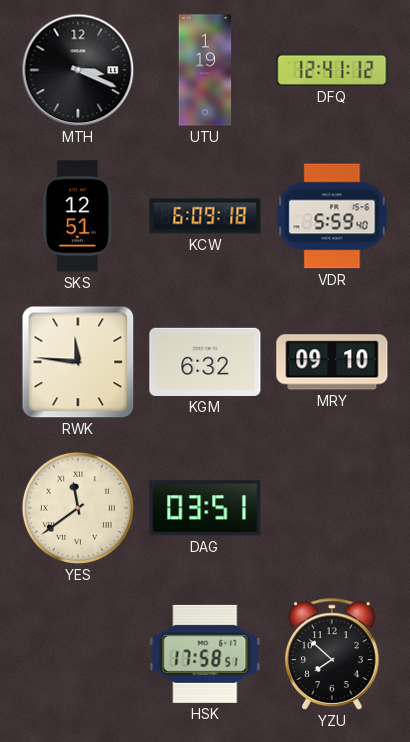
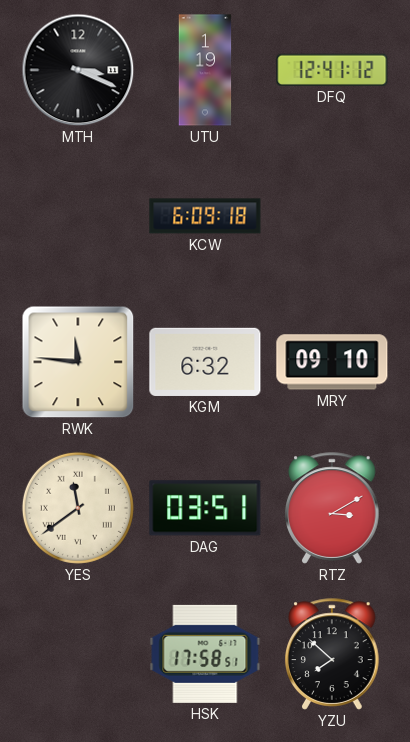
SKS: 12:51 -> none
VDR: 5:59 -> none
RTZ: none -> 3:10
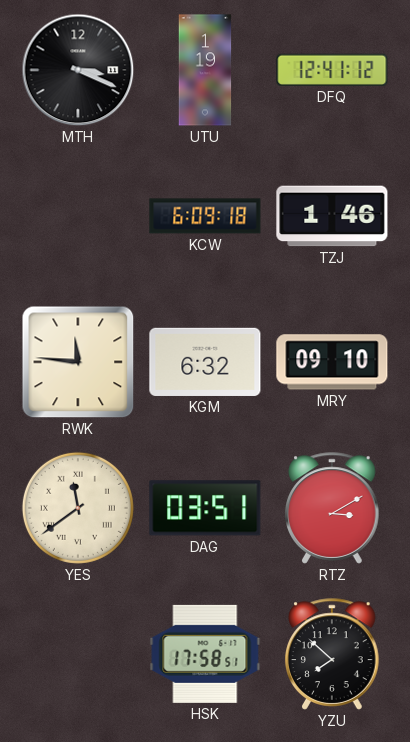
TZJ: none -> 1:46
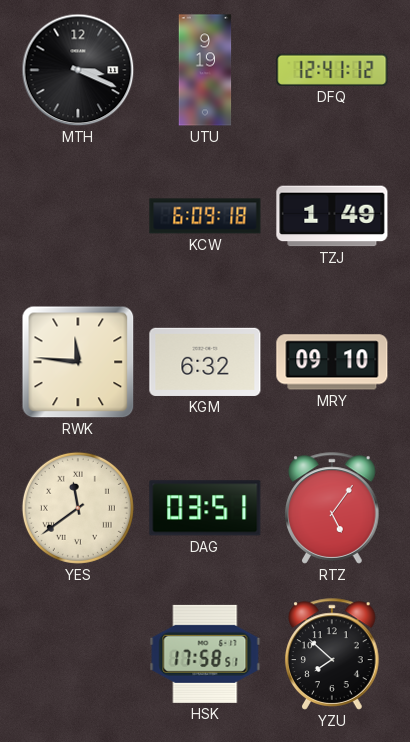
UTU: 1:19 -> 9:19
TZJ: 1:46 -> 1:49
RTZ: 3:10 -> 5:06
